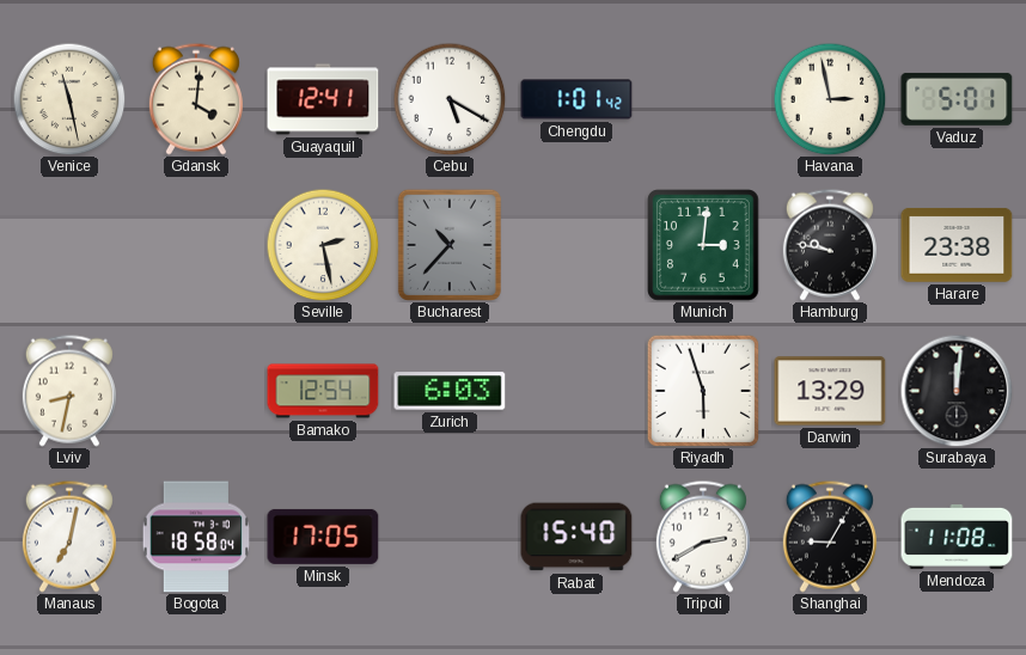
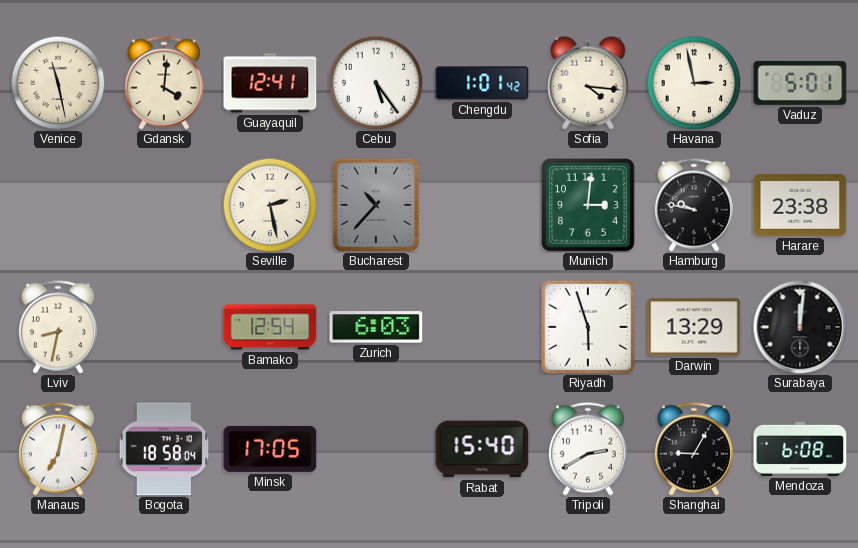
Cebu: 5:20 -> 5:24
Sofia: none -> 4:16
Mendoza: 11:08 -> 6:08
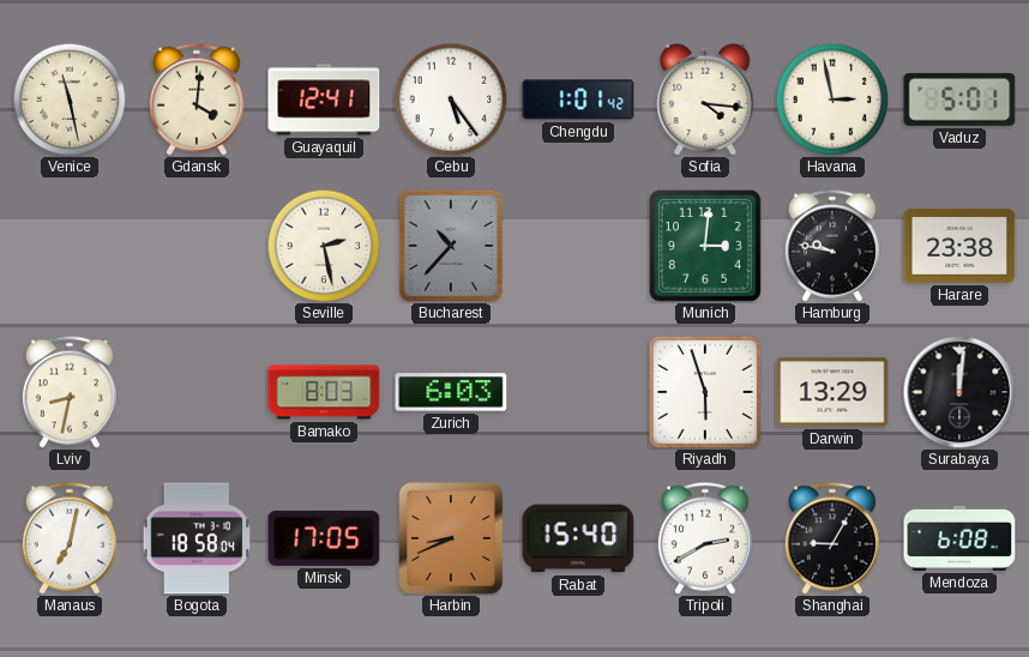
Bamako: 12:54 -> 8:03
Harbin: none -> 8:41
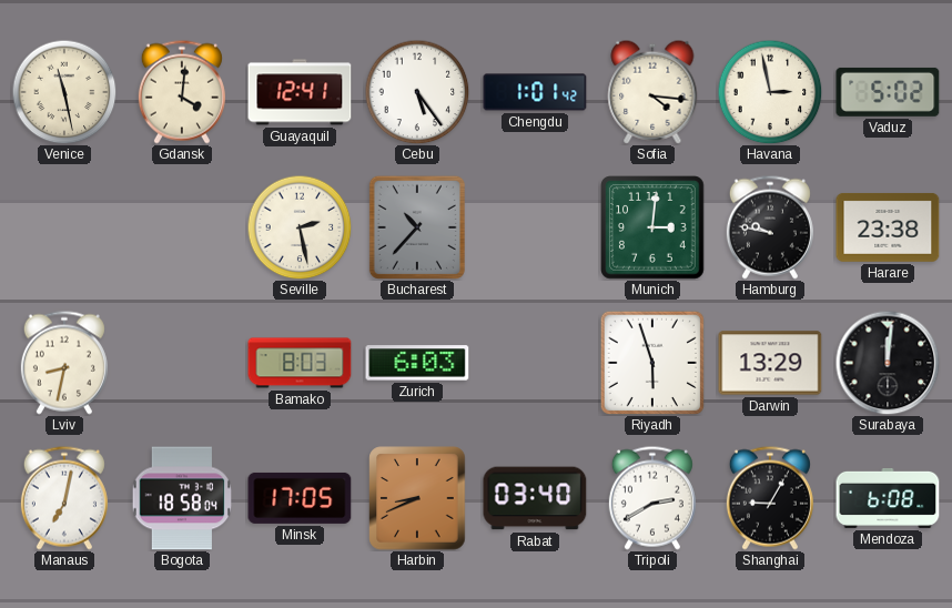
Vaduz: 5:01 -> 5:02
Rabat: 15:40 -> 03:40
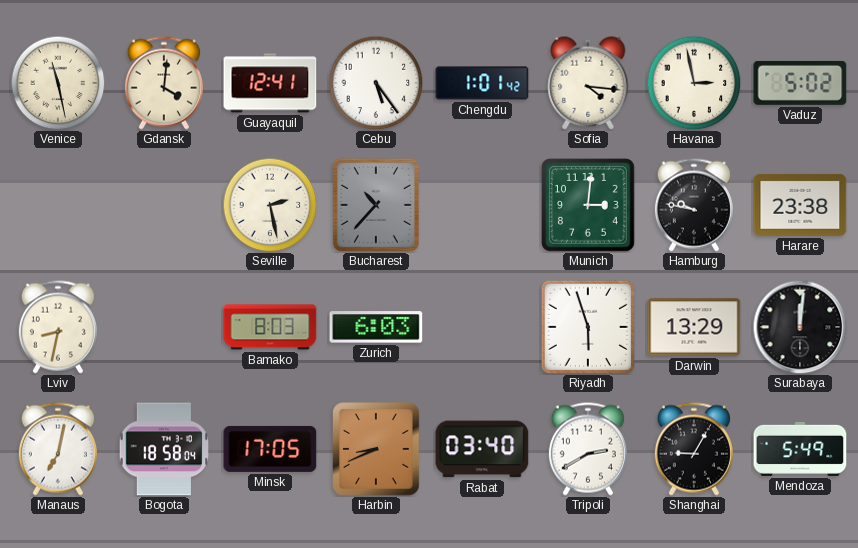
Mendoza: 6:08 -> 5:49
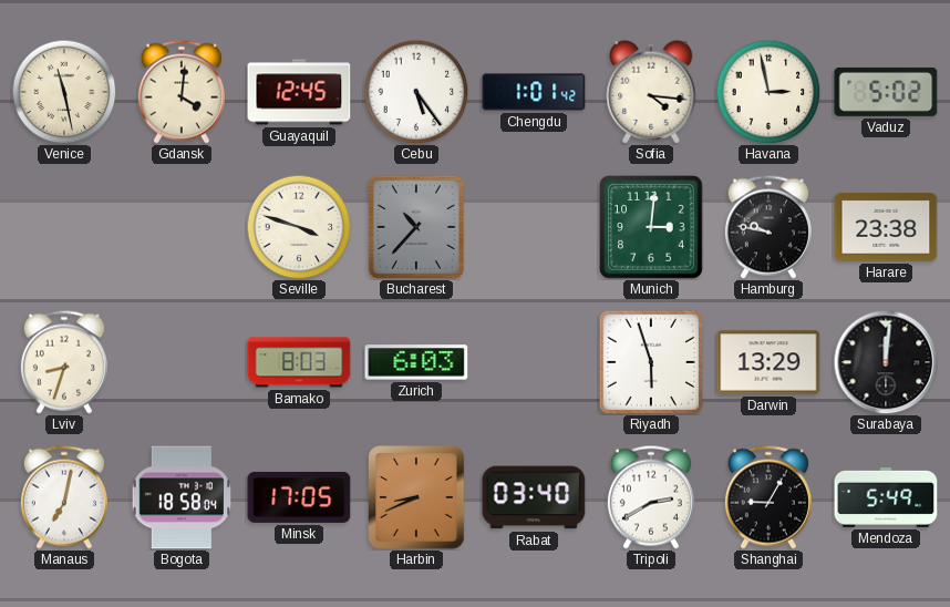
Guayaquil: 12:41 -> 12:45
Seville: 2:28 -> 3:48
Lviv: 8:32 -> 8:33
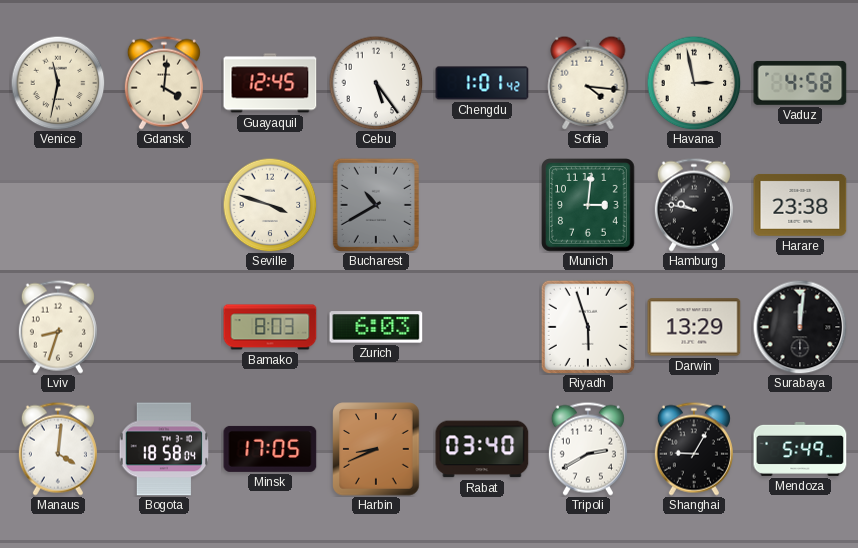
Venice: 11:28 -> 11:32
Vaduz: 5:02 -> 4:58
Bucharest: 10:37 -> 10:40
Manaus: 7:02 -> 4:01
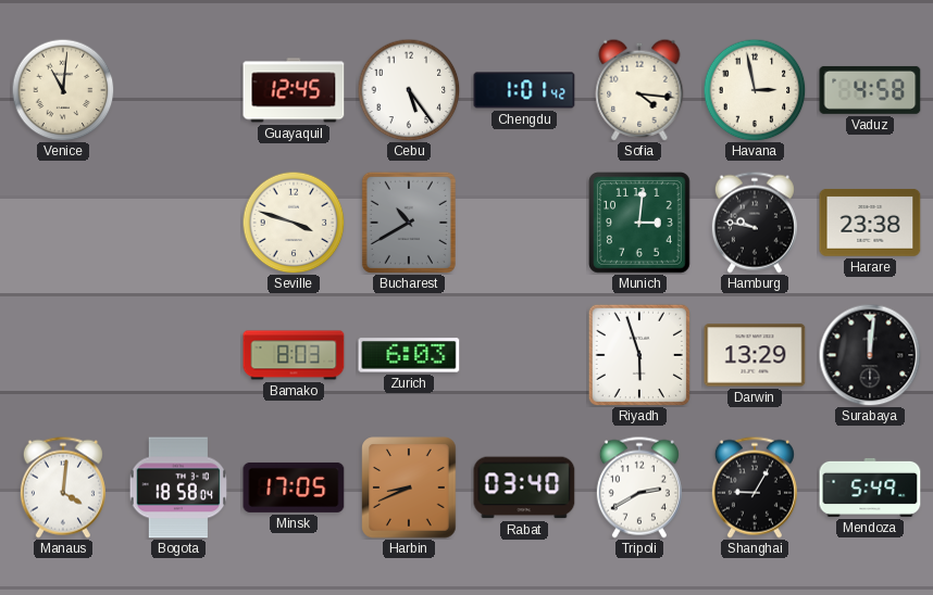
Venice: 11:32 -> 11:01
Gdansk: 4:01 -> none
Lviv: 8:33 -> none
